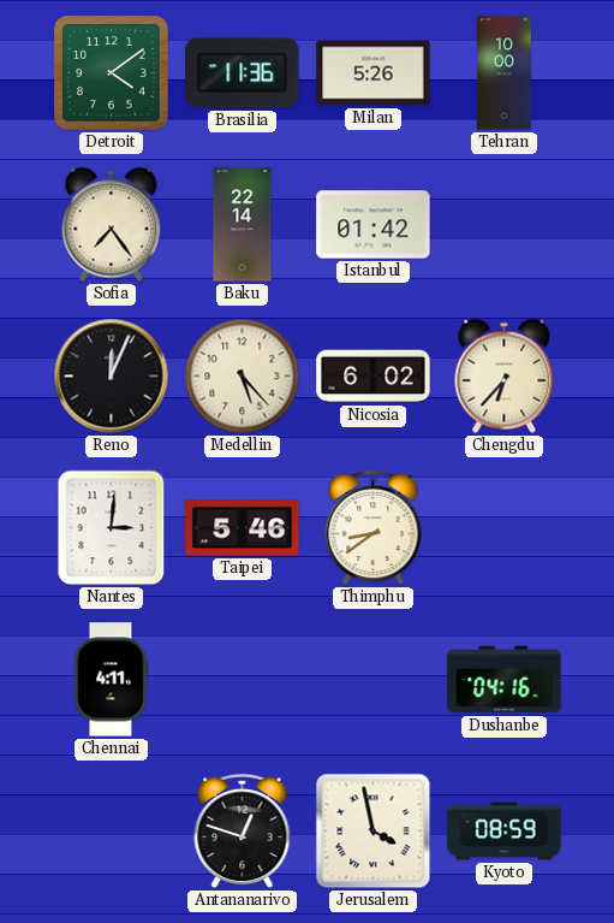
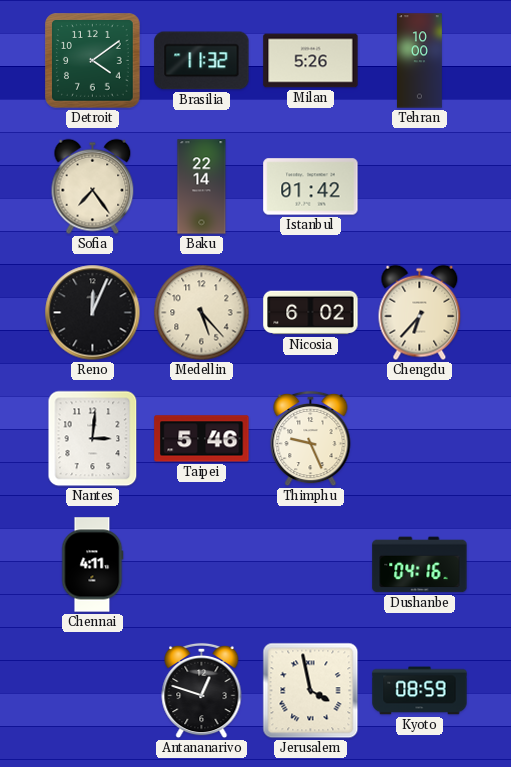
Brasilia: 11:36 -> 11:32
Thimphu: 8:39 -> 9:26
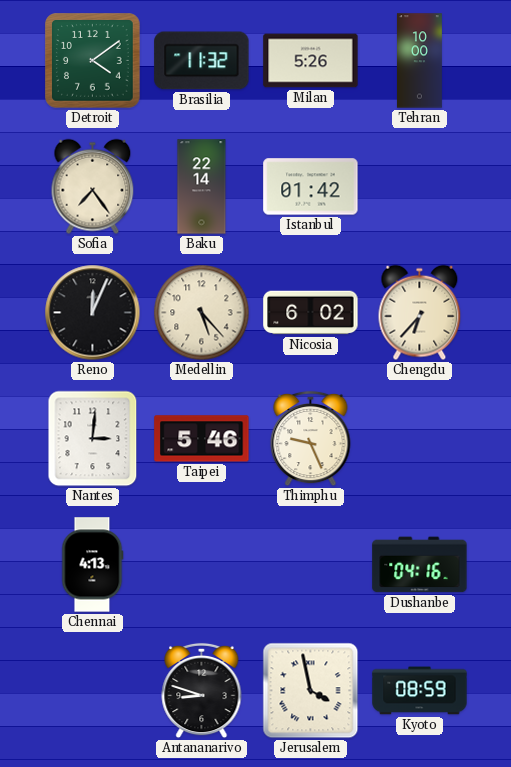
Chennai: 4:11 -> 4:13
Antananarivo: 12:48 -> 8:48
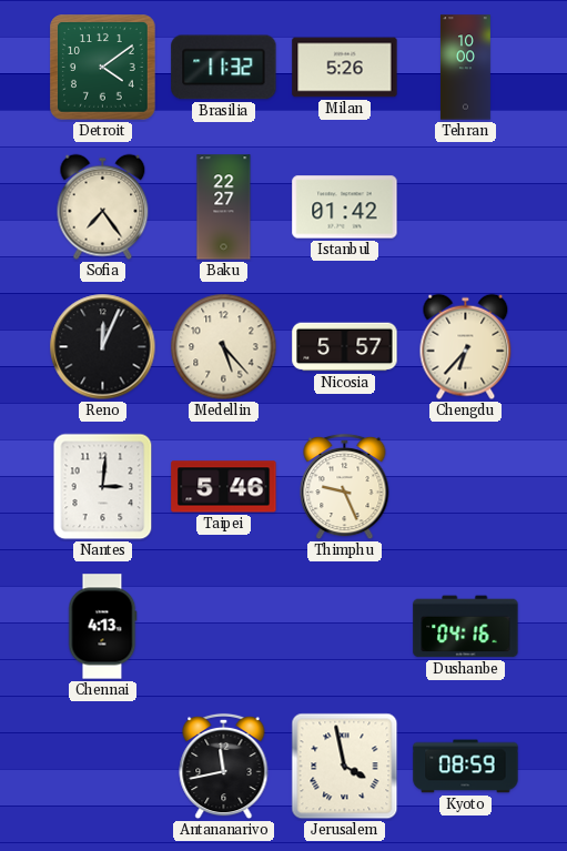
Baku: 22:14 -> 22:27
Nicosia: 6:02 -> 5:57
Antananarivo: 8:48 -> 11:43
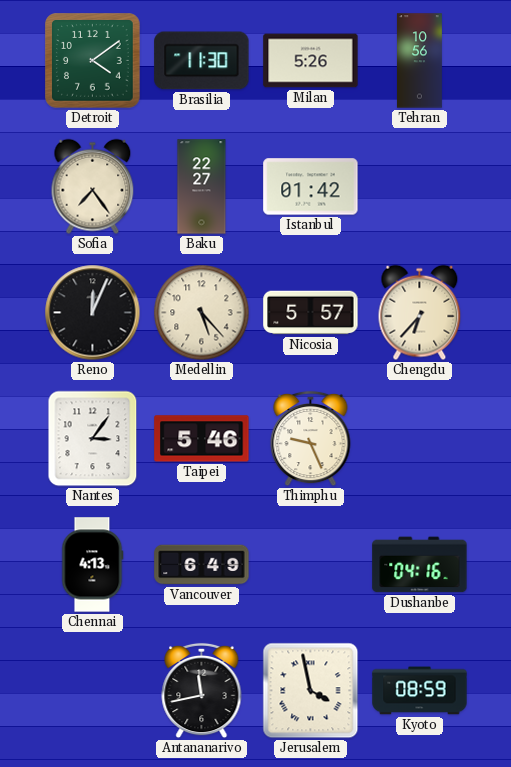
Brasilia: 11:32 -> 11:30
Tehran: 10:00 -> 10:56
Nantes: 3:01 -> 3:06
Vancouver: none -> 6:49
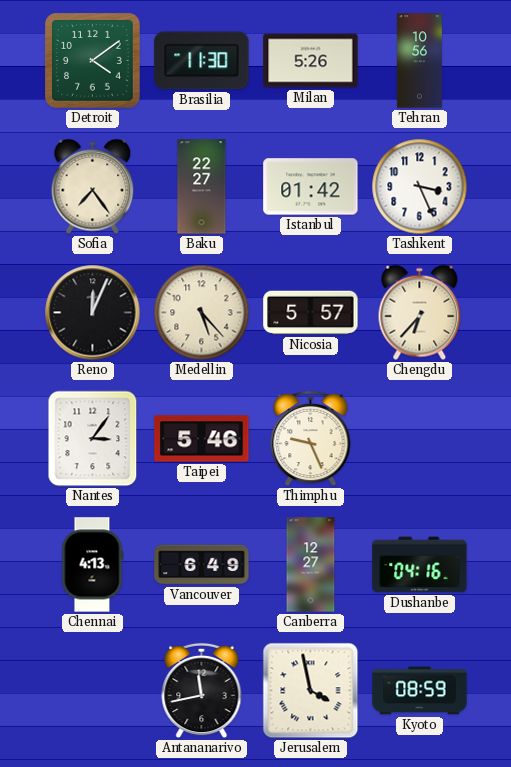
Tashkent: none -> 3:26
Canberra: none -> 12:27
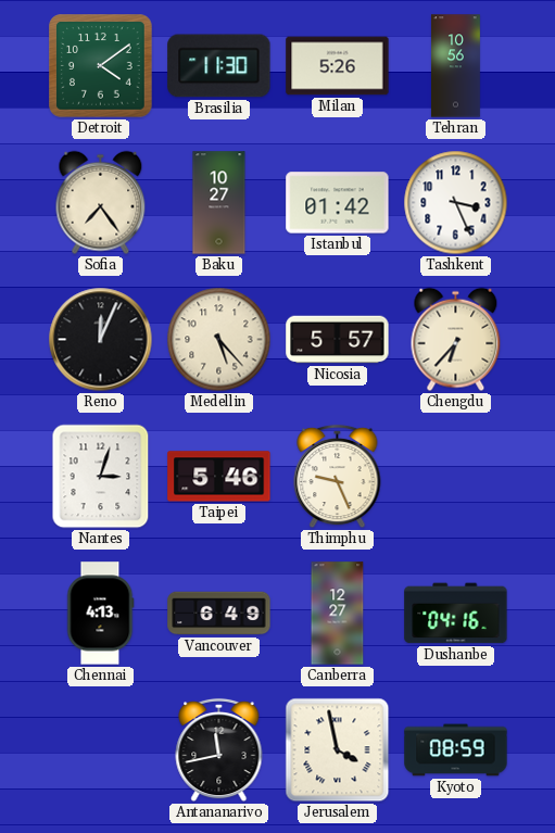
Baku: 22:27 -> 10:27
Nantes: 3:06 -> 3:03
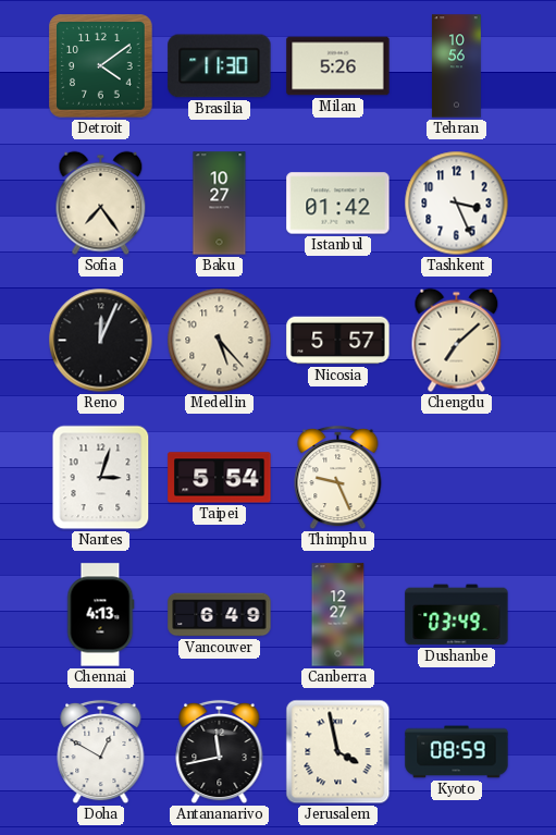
Chengdu: 6:37 -> 7:08
Taipei: 5:46 -> 5:54
Dushanbe: 04:16 -> 03:49
Doha: none -> 12:50
